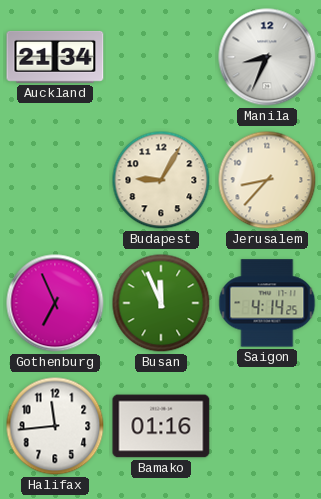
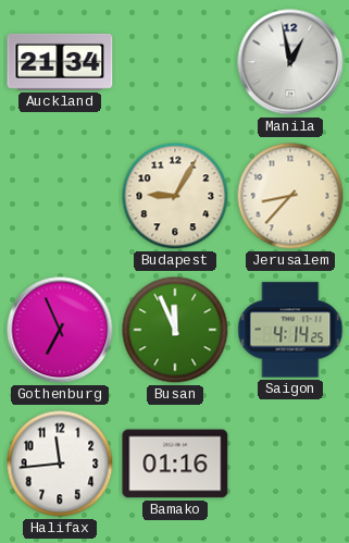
Manila: 8:34 -> 12:58
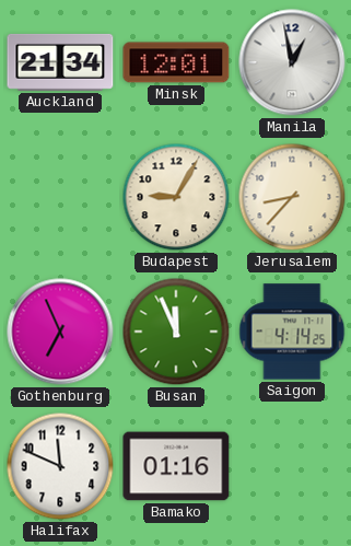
Minsk: none -> 12:01
Halifax: 11:44 -> 11:49
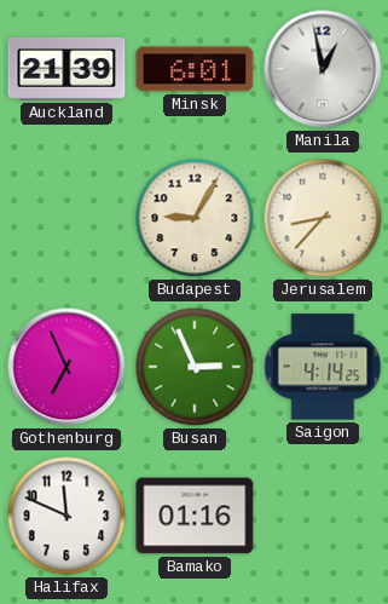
Auckland: 21:34 -> 21:39
Minsk: 12:01 -> 6:01
Busan: 11:56 -> 2:56
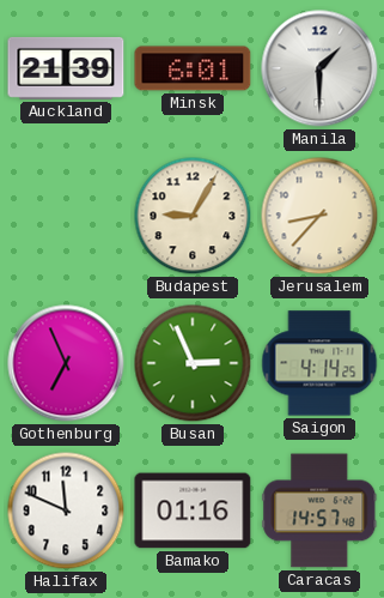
Manila: 12:58 -> 1:30
Caracas: none -> 14:57
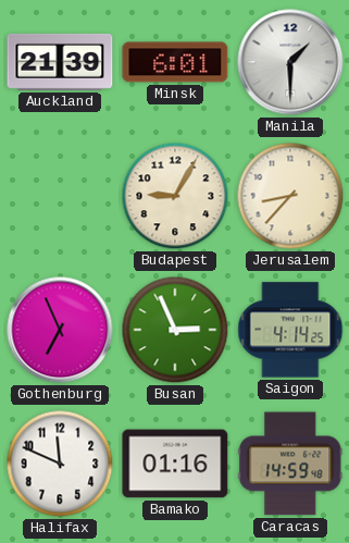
Caracas: 14:57 -> 14:59
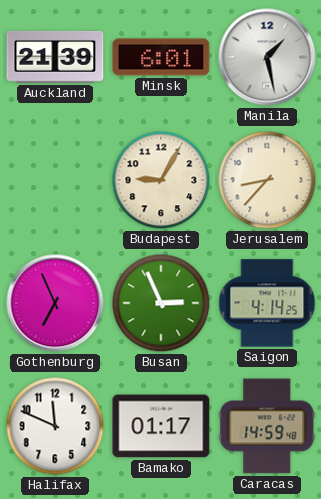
Manila: 1:30 -> 1:28
Bamako: 01:16 -> 01:17
